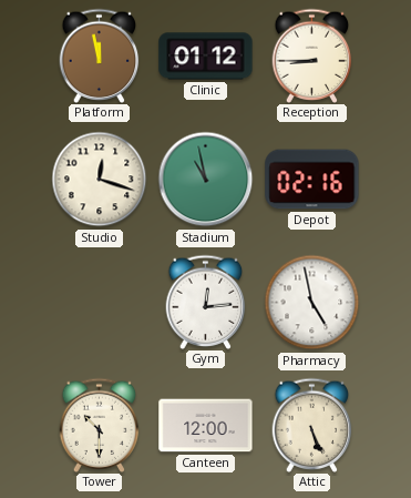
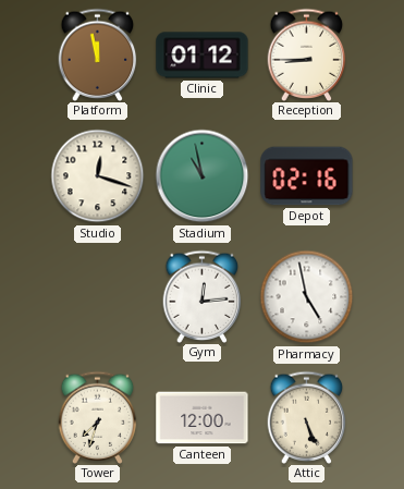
Tower: 10:30 -> 7:33
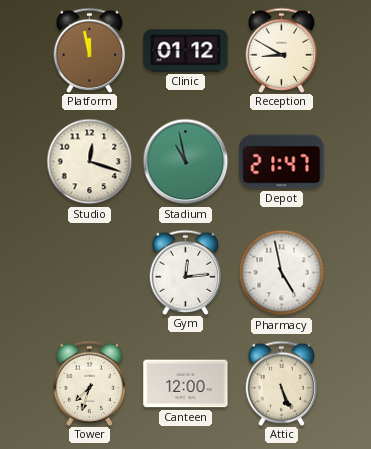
Reception: 8:45 -> 8:50
Depot: 02:16 -> 21:47
